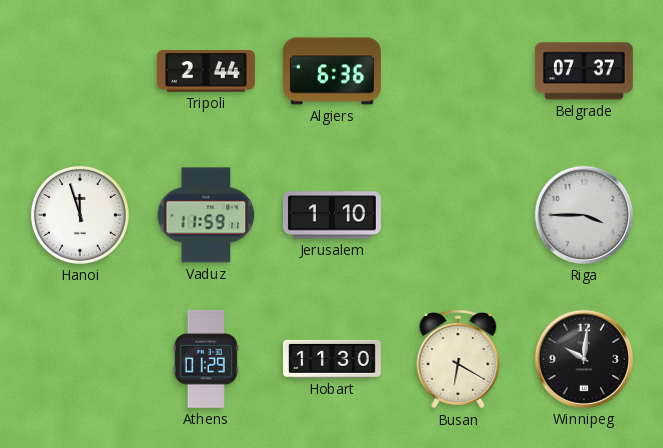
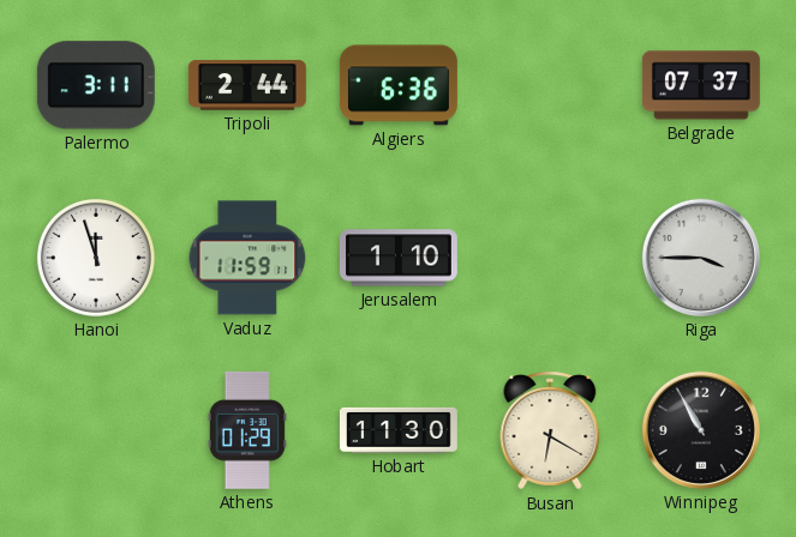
Palermo: none -> 3:11
Winnipeg: 10:01 -> 10:55
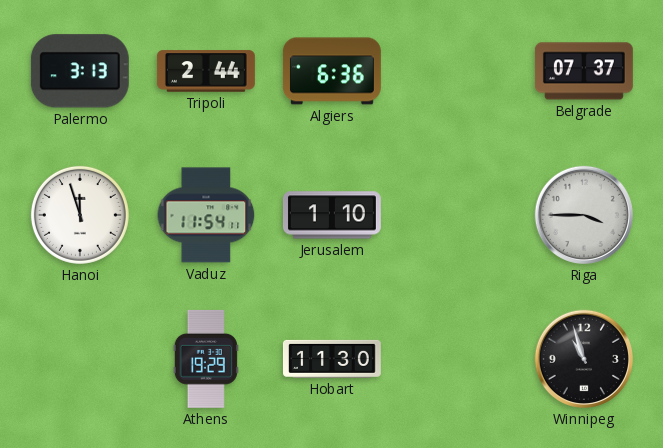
Palermo: 3:11 -> 3:13
Vaduz: 11:59 -> 11:54
Athens: 01:29 -> 19:29
Busan: 6:20 -> none
Winnipeg: 10:55 -> 10:57
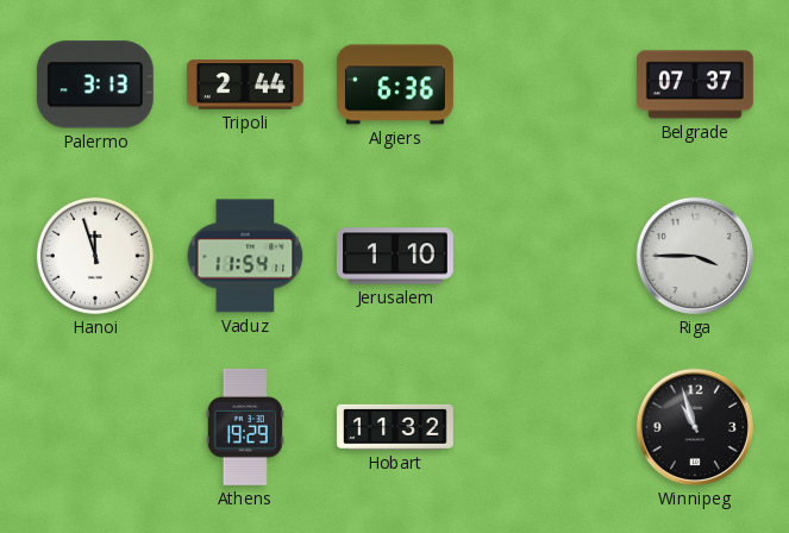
Hobart: 11:30 -> 11:32
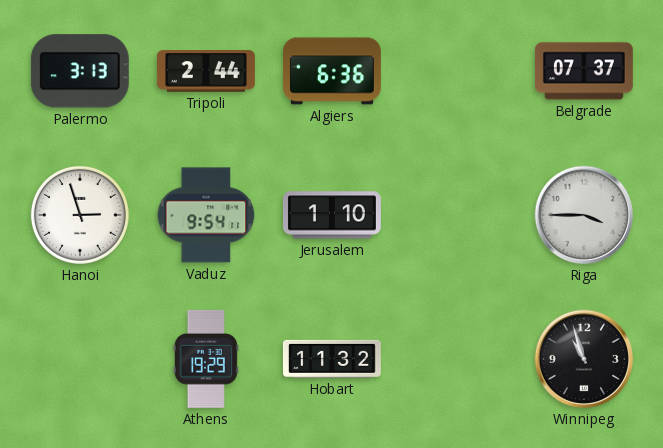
Hanoi: 11:57 -> 2:57
Vaduz: 11:54 -> 9:54
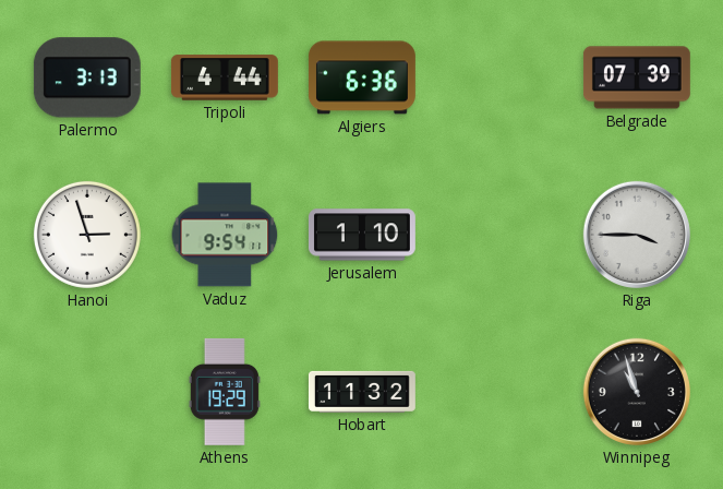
Tripoli: 2:44 -> 4:44
Belgrade: 07:37 -> 07:39
